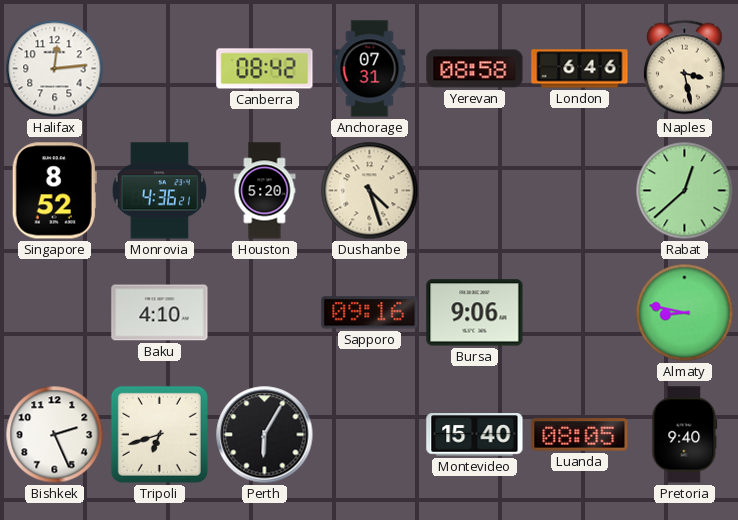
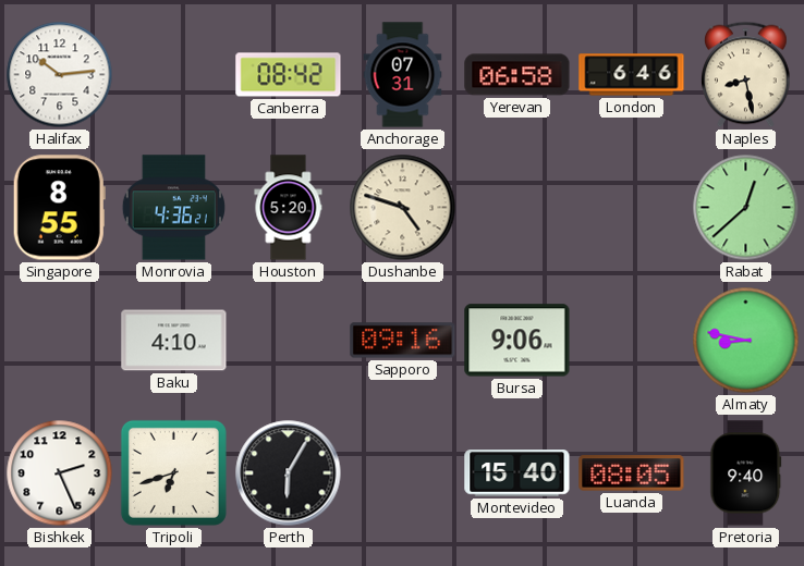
Halifax: 12:14 -> 10:14
Yerevan: 08:58 -> 06:58
Naples: 3:28 -> 8:28
Singapore: 8:52 -> 8:55
Dushanbe: 4:27 -> 4:48
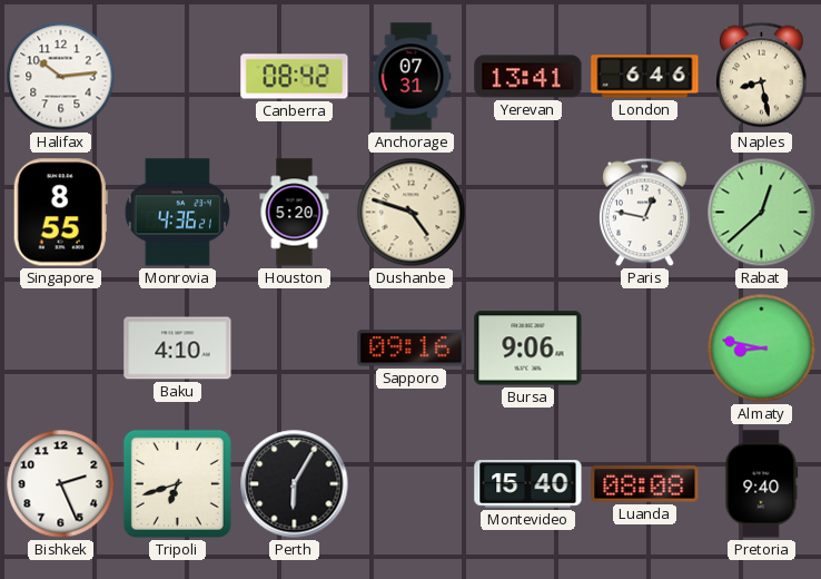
Yerevan: 06:58 -> 13:41
Paris: none -> 12:47
Luanda: 08:05 -> 08:08
